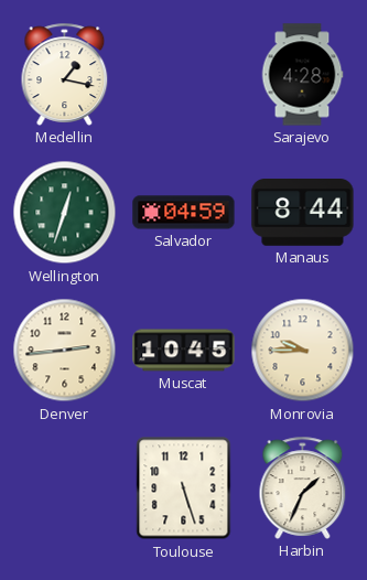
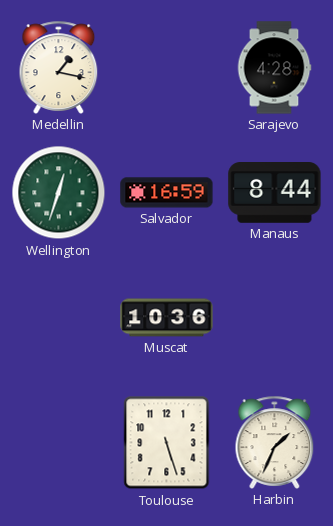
Salvador: 04:59 -> 16:59
Denver: 2:44 -> none
Muscat: 10:45 -> 10:36
Monrovia: 9:45 -> none
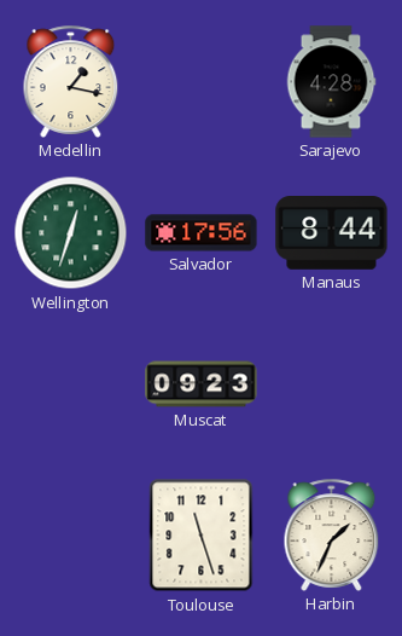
Salvador: 16:59 -> 17:56
Muscat: 10:36 -> 09:23
Toulouse: 5:27 -> 11:27
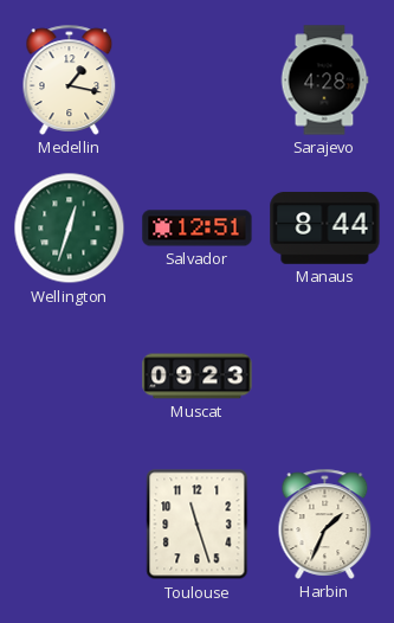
Salvador: 17:56 -> 12:51
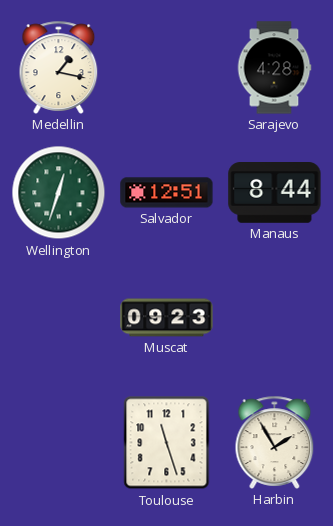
Harbin: 1:34 -> 1:55
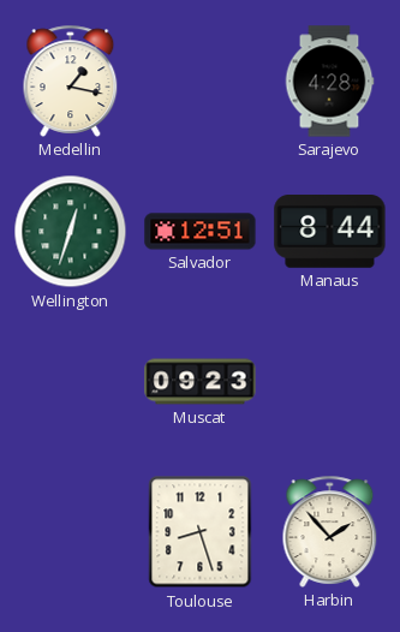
Toulouse: 11:27 -> 8:27
Harbin: 1:55 -> 1:53
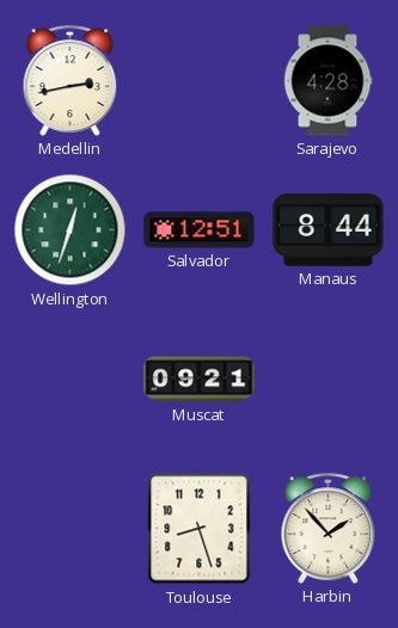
Medellin: 1:17 -> 2:43
Muscat: 09:23 -> 09:21
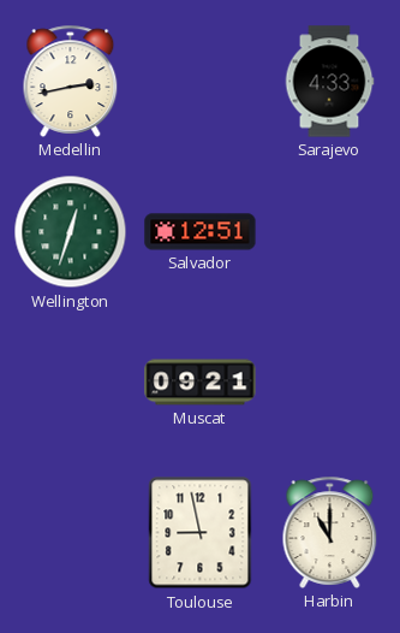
Sarajevo: 4:28 -> 4:33
Manaus: 8:44 -> none
Toulouse: 8:27 -> 8:58
Harbin: 1:53 -> 11:00
